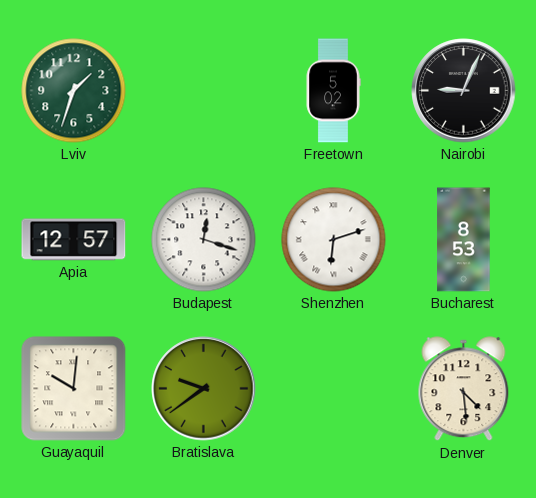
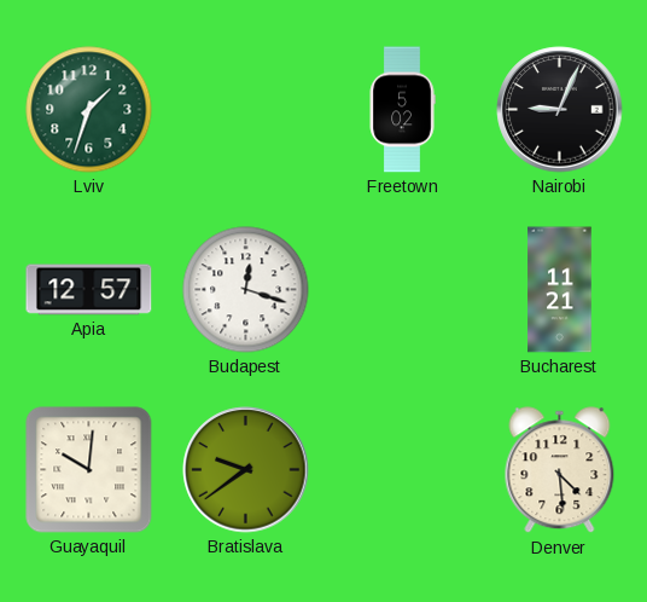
Shenzhen: 6:12 -> none
Bucharest: 8:53 -> 11:21
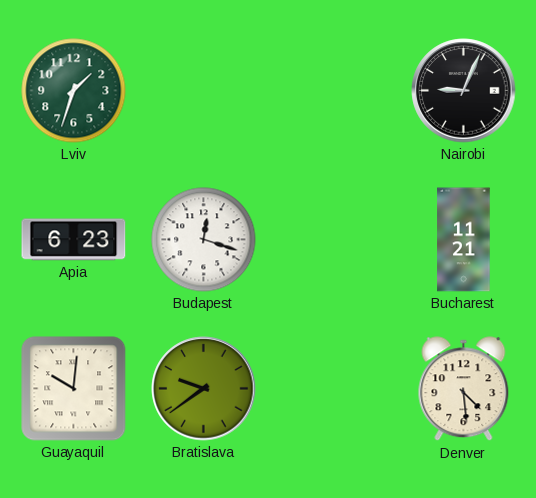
Freetown: 5:02 -> none
Apia: 12:57 -> 6:23
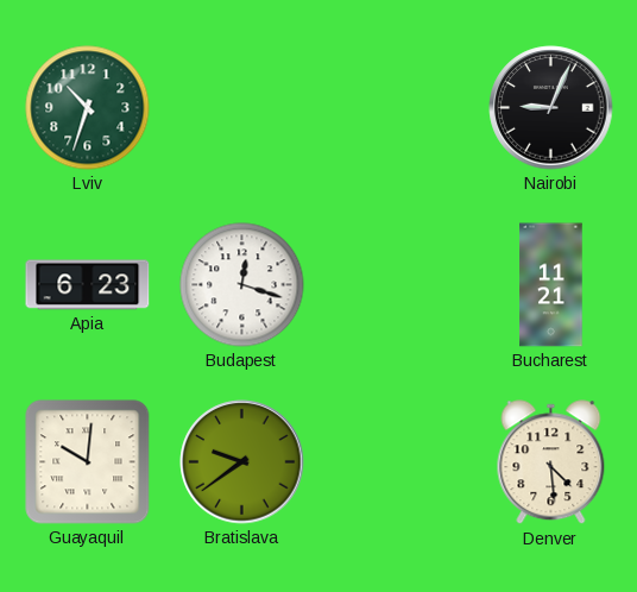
Lviv: 1:33 -> 10:33
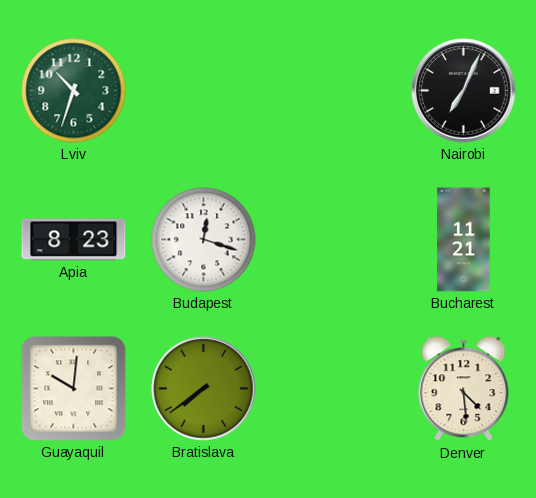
Nairobi: 9:04 -> 7:04
Apia: 6:23 -> 8:23
Bratislava: 9:39 -> 7:39
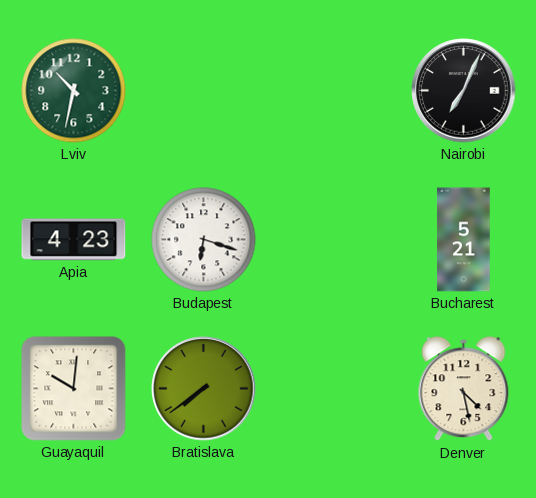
Lviv: 10:33 -> 10:32
Apia: 8:23 -> 4:23
Budapest: 12:18 -> 6:18
Bucharest: 11:21 -> 5:21
Denver: 4:29 -> 4:28
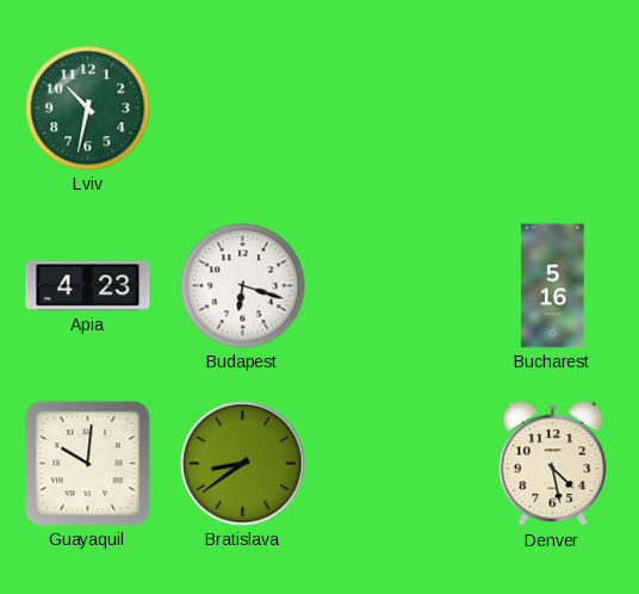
Nairobi: 7:04 -> none
Bucharest: 5:21 -> 5:16
Bratislava: 7:39 -> 8:39
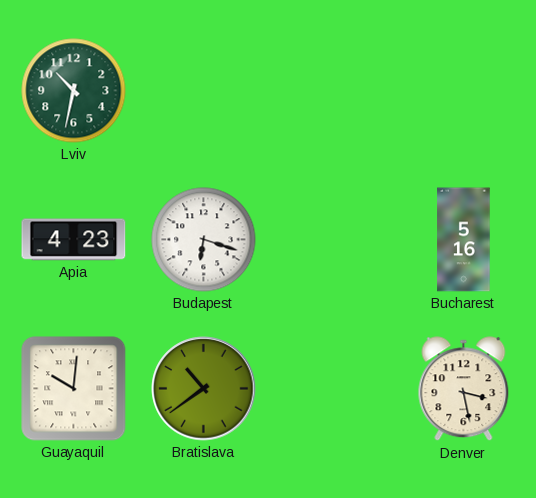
Bratislava: 8:39 -> 10:39
Denver: 4:28 -> 3:28
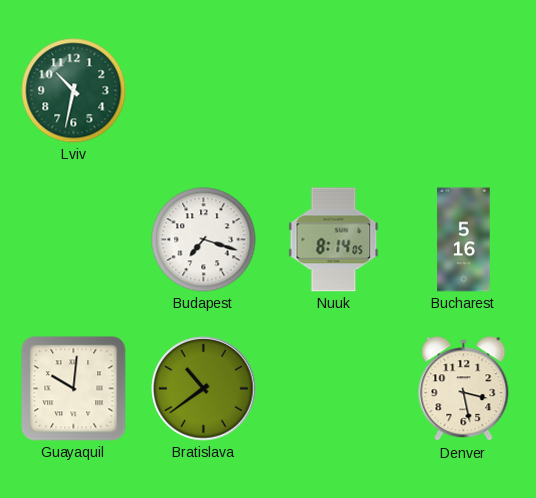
Apia: 4:23 -> none
Budapest: 6:18 -> 7:18
Nuuk: none -> 8:14
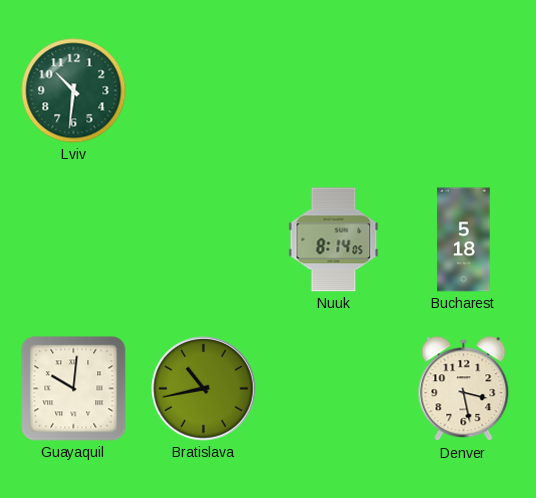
Lviv: 10:32 -> 10:31
Budapest: 7:18 -> none
Bucharest: 5:16 -> 5:18
Bratislava: 10:39 -> 10:43
